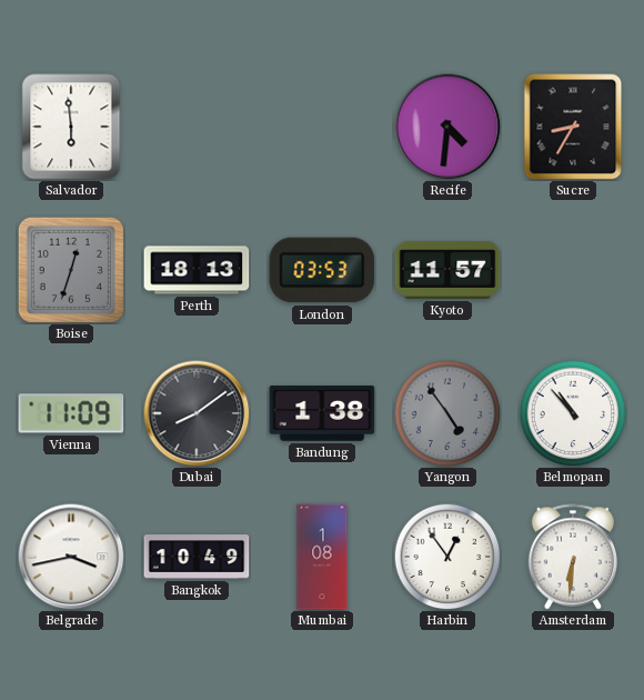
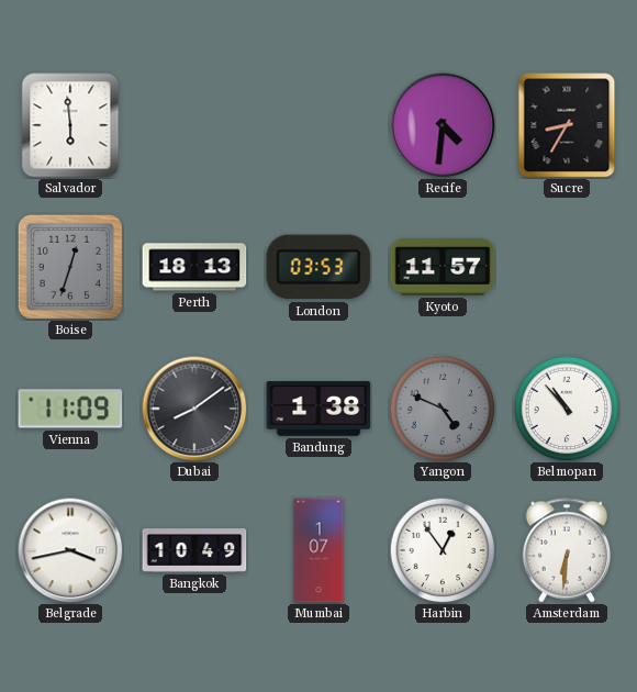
Yangon: 4:54 -> 4:49
Mumbai: 1:08 -> 1:07
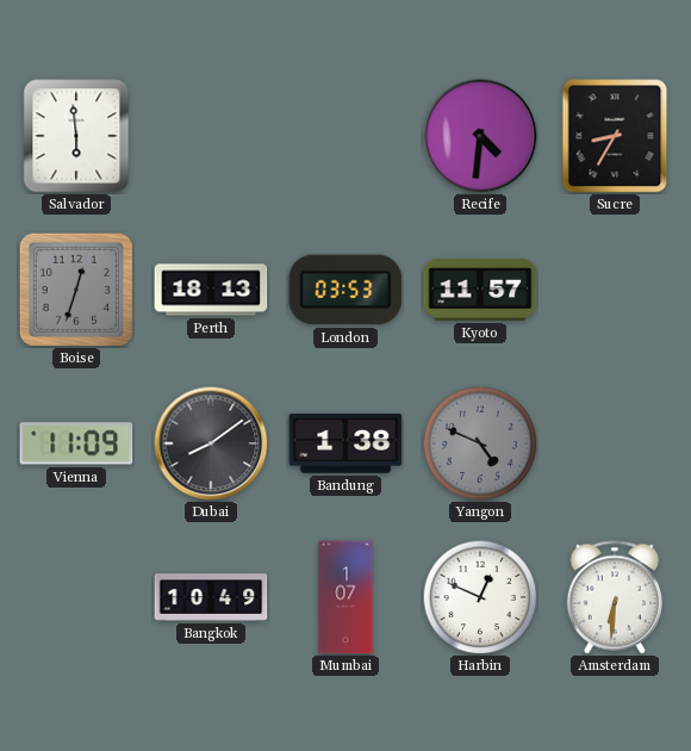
Belmopan: 10:53 -> none
Belgrade: 3:43 -> none
Harbin: 12:54 -> 12:49
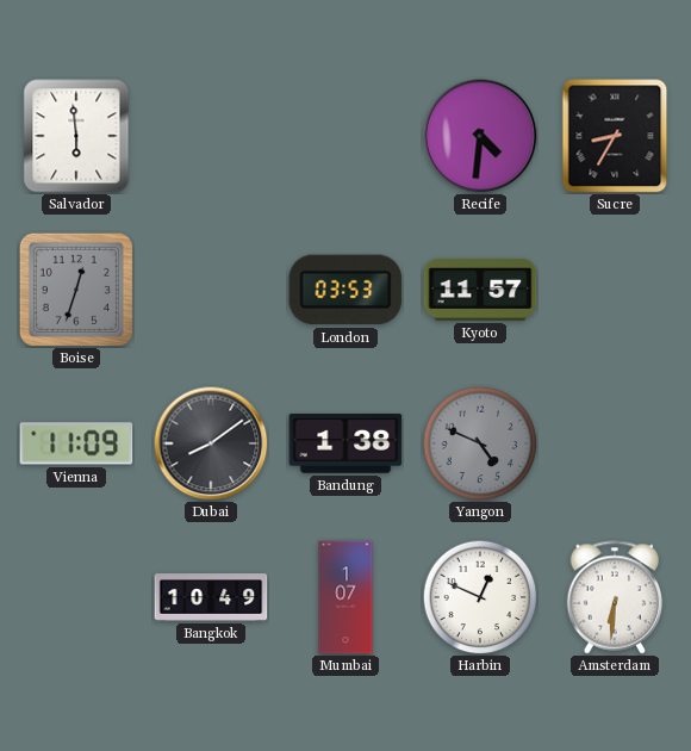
Perth: 18:13 -> none
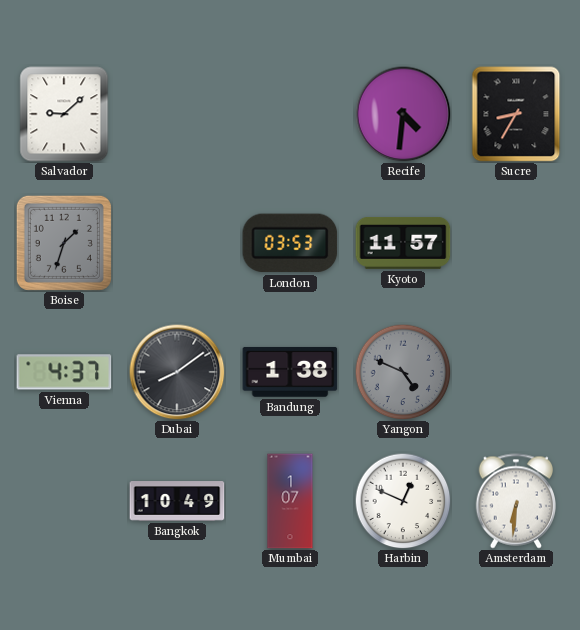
Salvador: 5:59 -> 9:08
Boise: 12:33 -> 1:33
Vienna: 11:09 -> 4:37
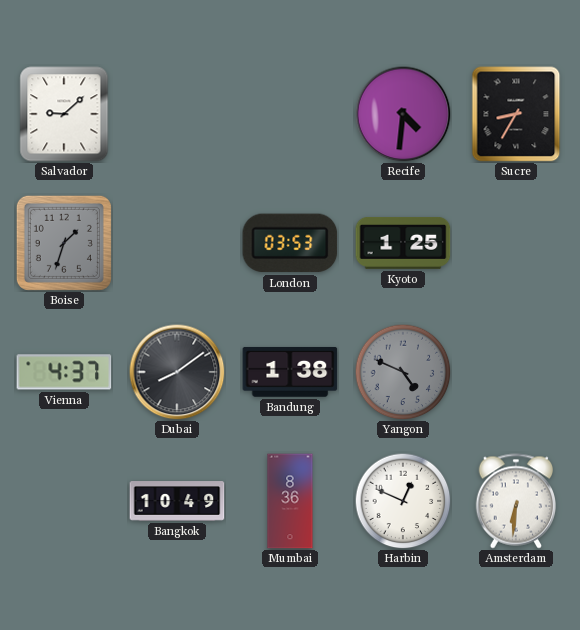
Kyoto: 11:57 -> 1:25
Mumbai: 1:07 -> 8:36
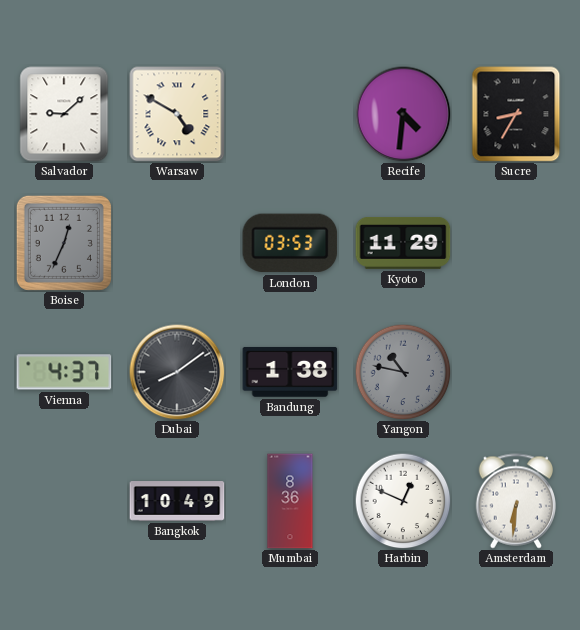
Warsaw: none -> 4:50
Boise: 1:33 -> 12:34
Kyoto: 1:25 -> 11:29
Yangon: 4:49 -> 10:47
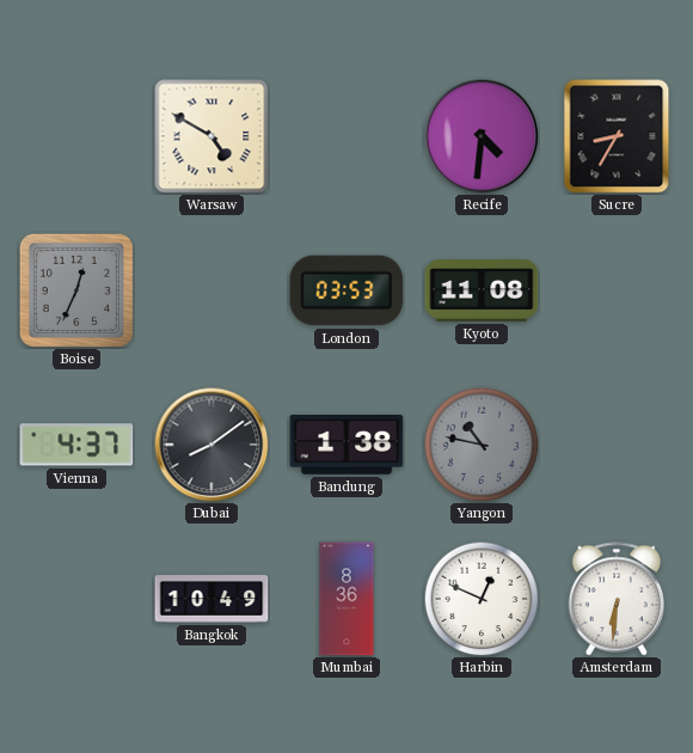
Salvador: 9:08 -> none
Kyoto: 11:29 -> 11:08
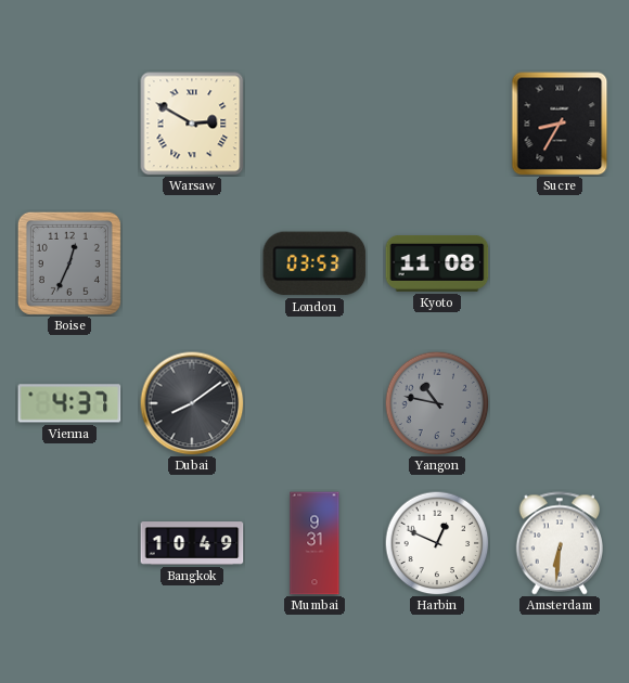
Warsaw: 4:50 -> 2:50
Recife: 4:31 -> none
Bandung: 1:38 -> none
Mumbai: 8:36 -> 9:31
